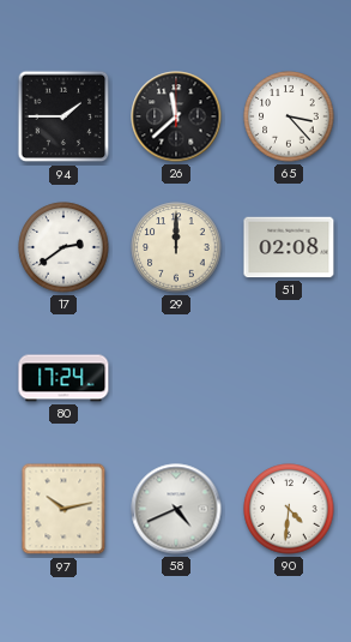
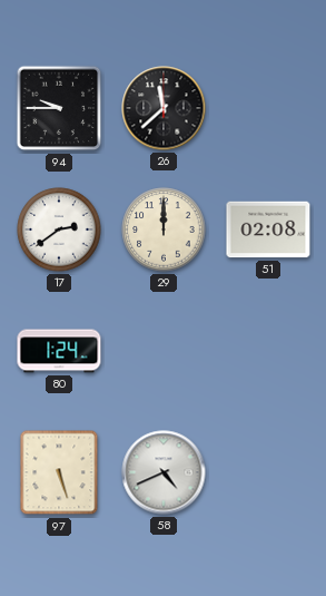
94: 1:45 -> 9:45
65: 3:23 -> none
80: 17:24 -> 1:24
97: 10:13 -> 5:27
90: 4:31 -> none
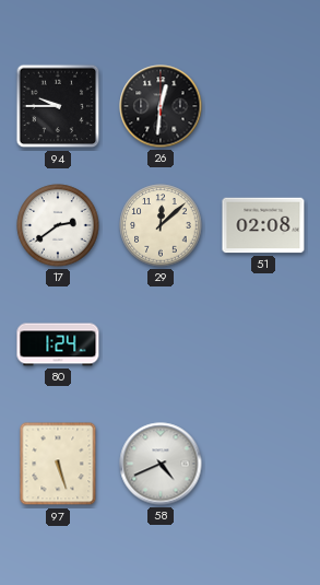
26: 11:38 -> 12:31
29: 12:00 -> 12:08
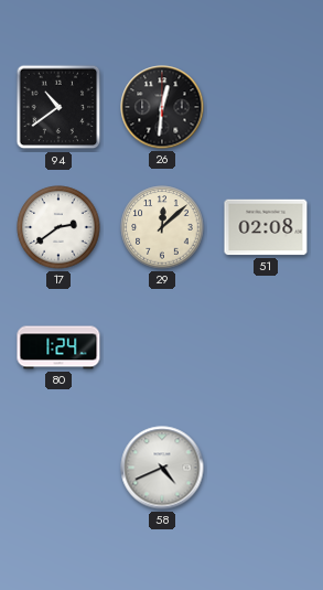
94: 9:45 -> 10:39
97: 5:27 -> none
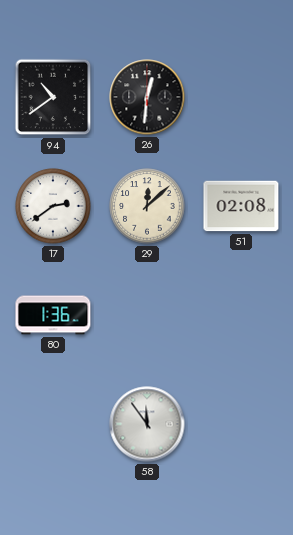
80: 1:24 -> 1:36
58: 4:41 -> 11:54
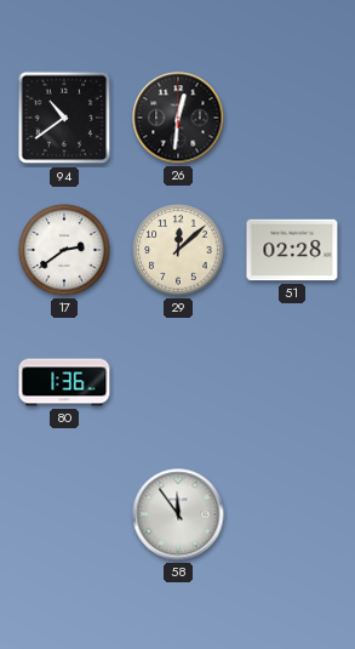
51: 02:08 -> 02:28
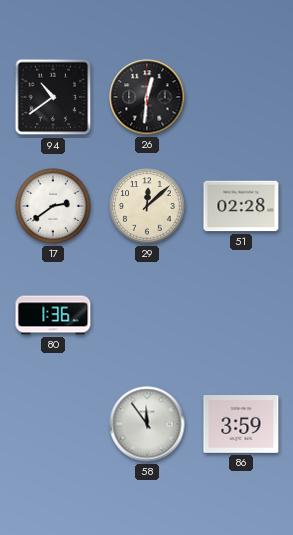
86: none -> 3:59
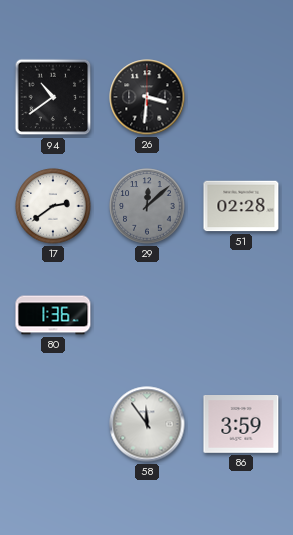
26: 12:31 -> 3:31
29 dial: cream -> grey
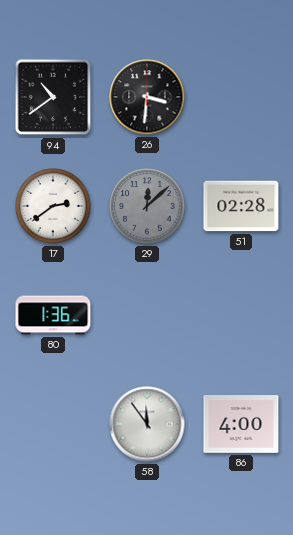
86: 3:59 -> 4:00
